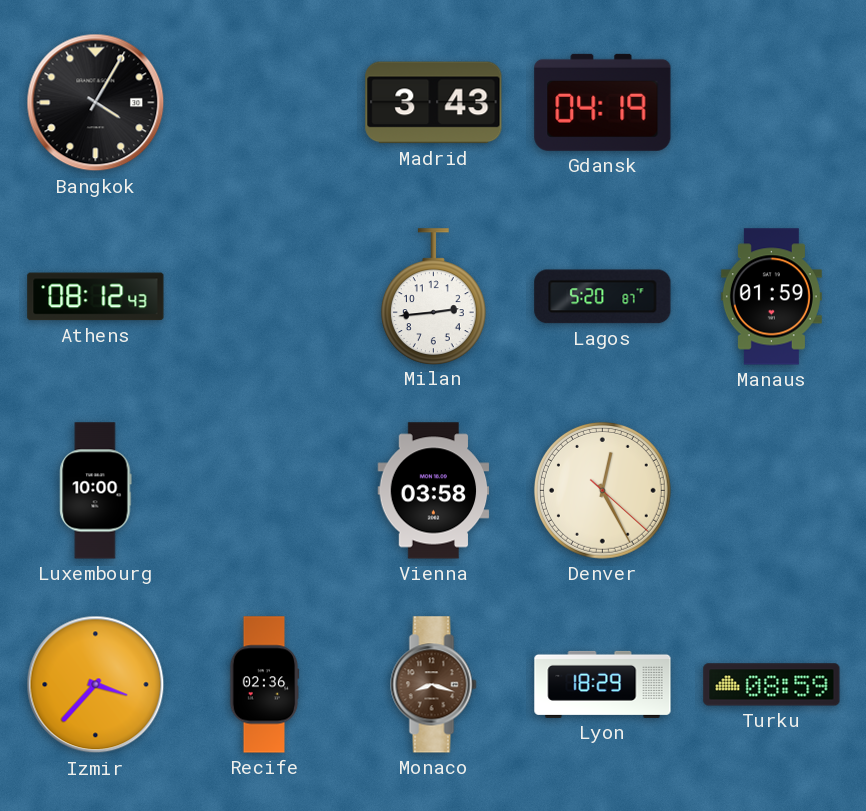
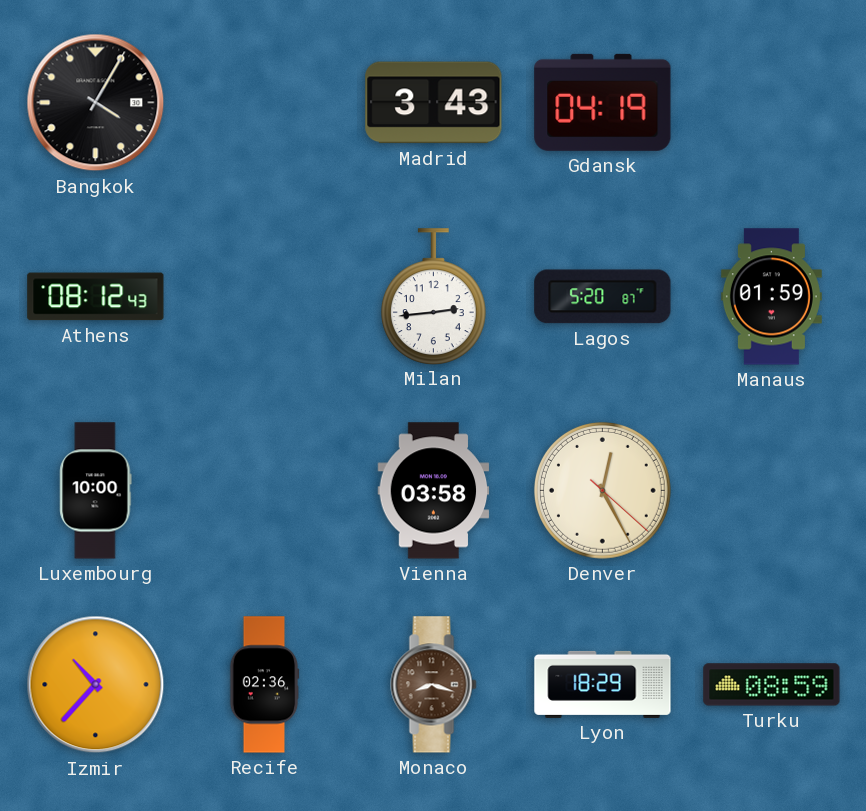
Izmir: 3:37 -> 10:37
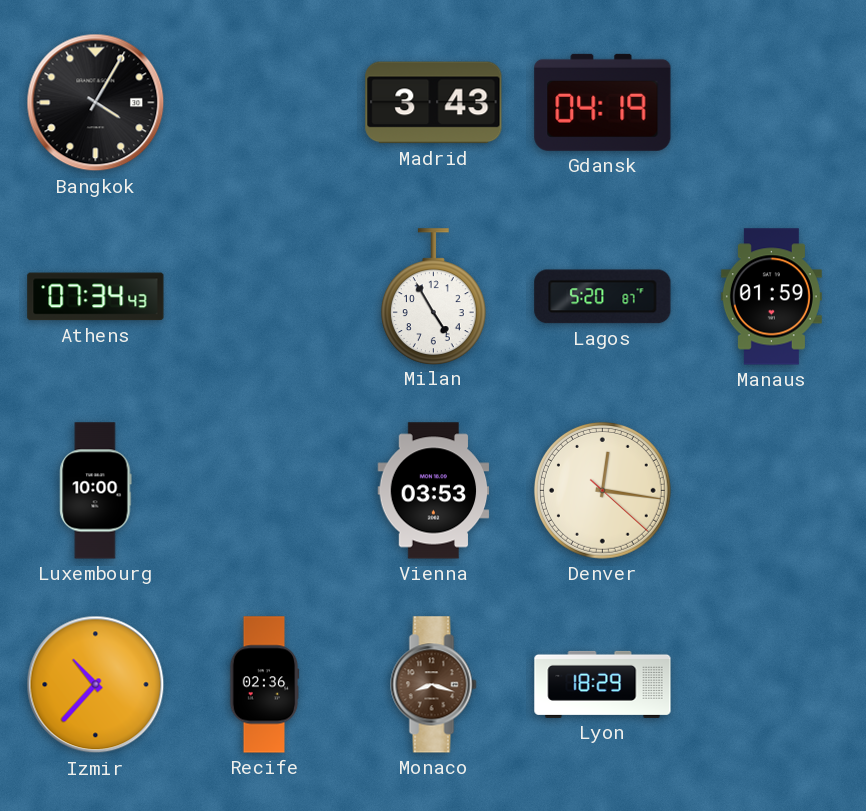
Athens: 08:12 -> 07:34
Milan: 2:44 -> 4:55
Vienna: 03:58 -> 03:53
Denver: 12:25 -> 12:16
Turku: 08:59 -> none
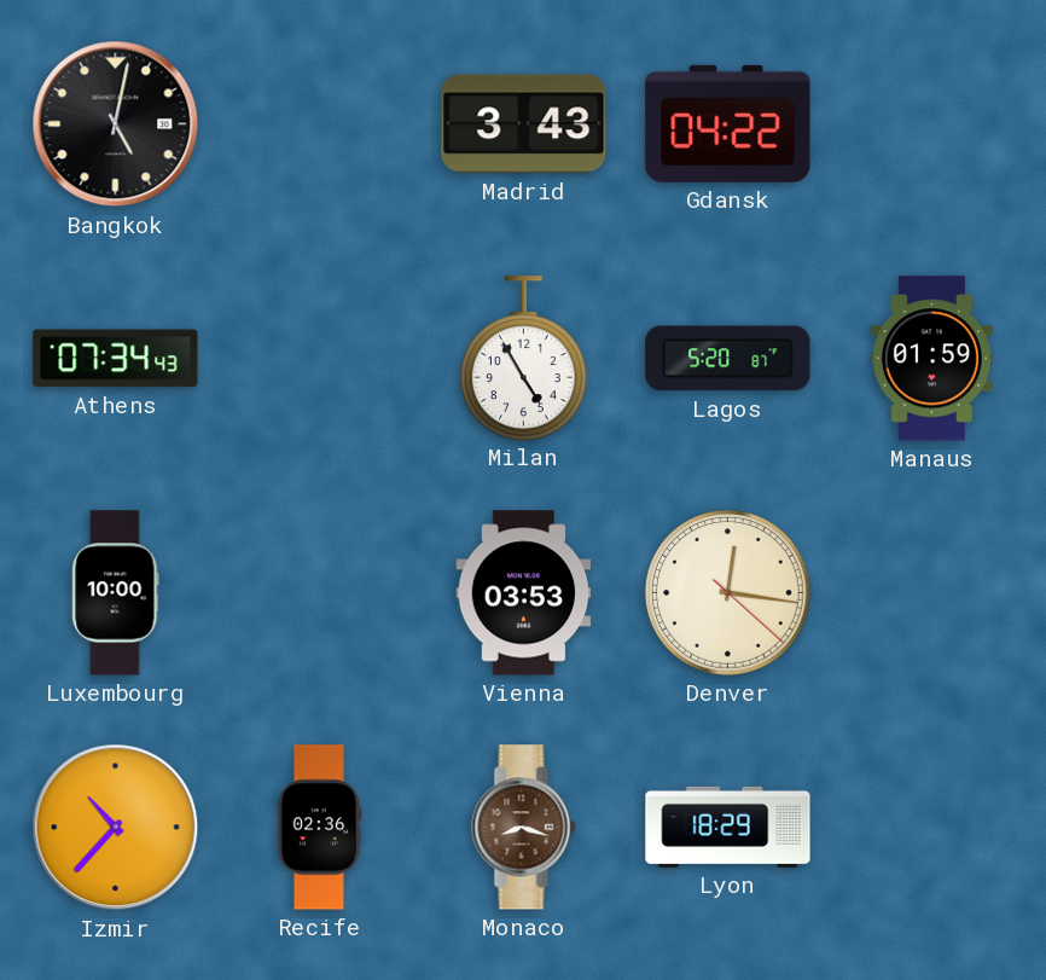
Bangkok: 4:05 -> 5:02
Gdansk: 04:19 -> 04:22
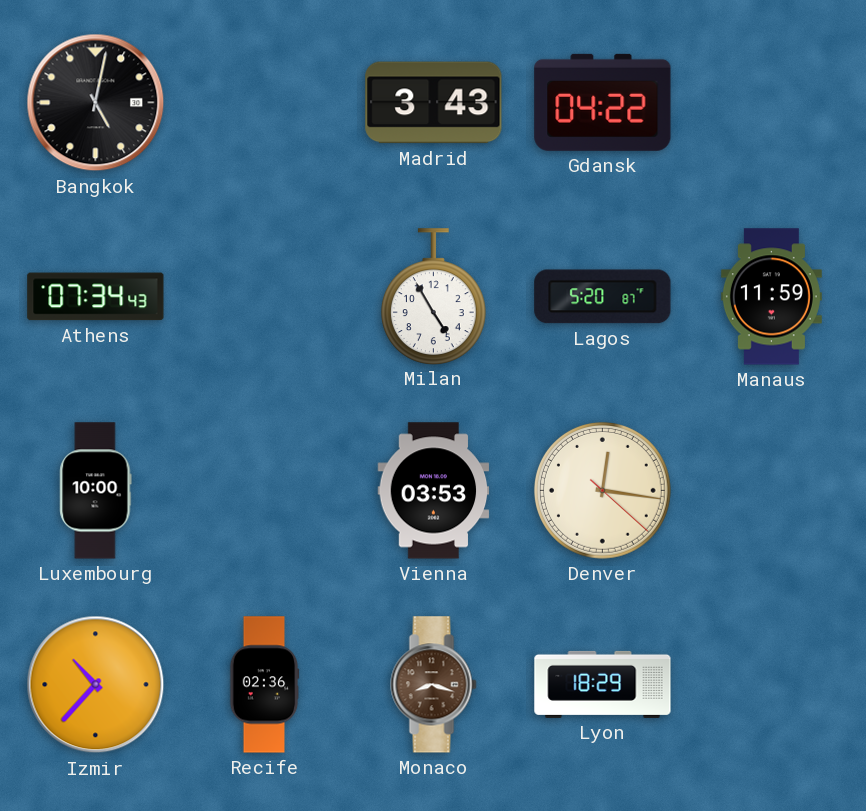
Manaus: 01:59 -> 11:59
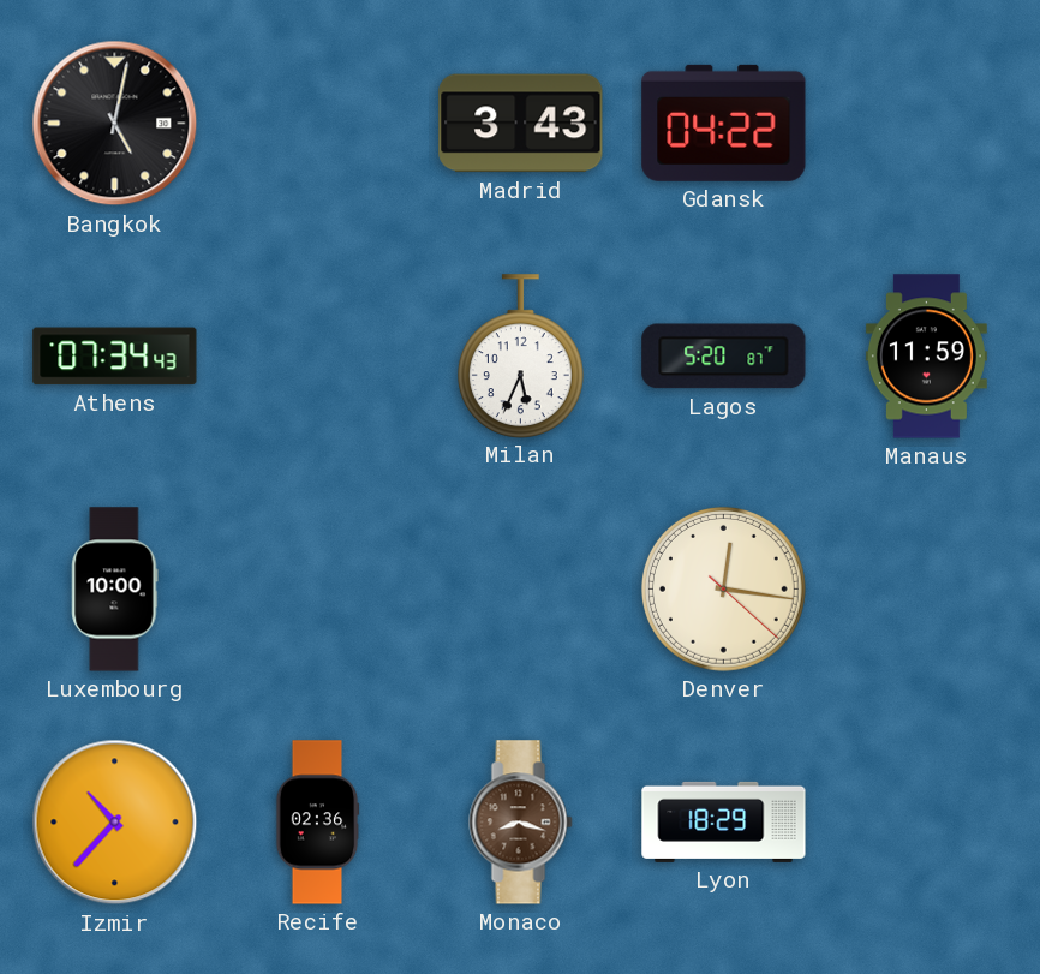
Milan: 4:55 -> 5:34
Vienna: 03:53 -> none
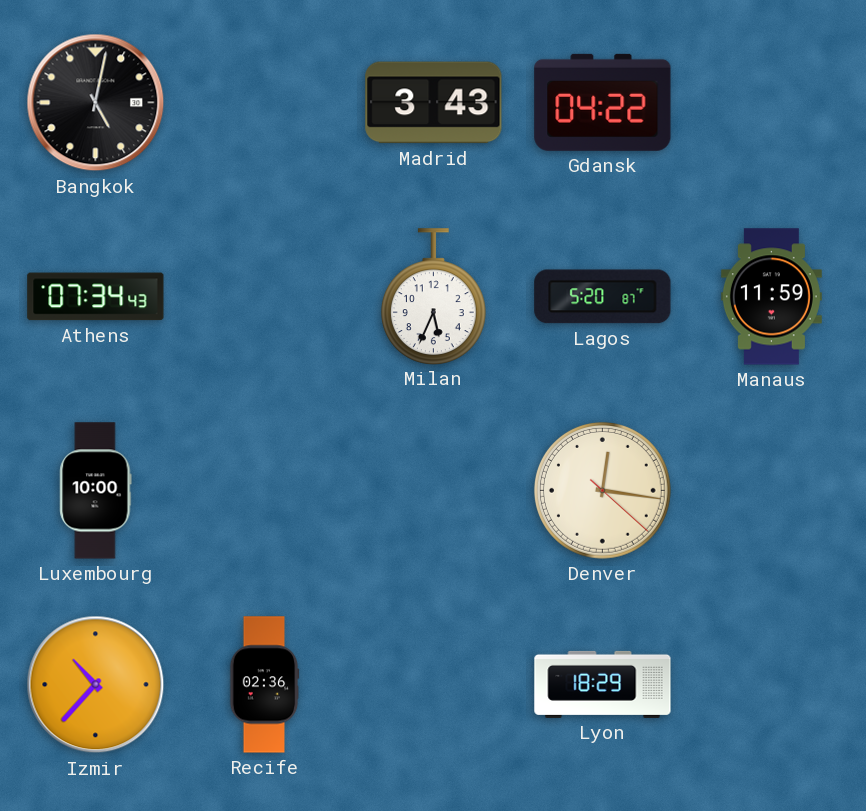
Monaco: 8:18 -> none
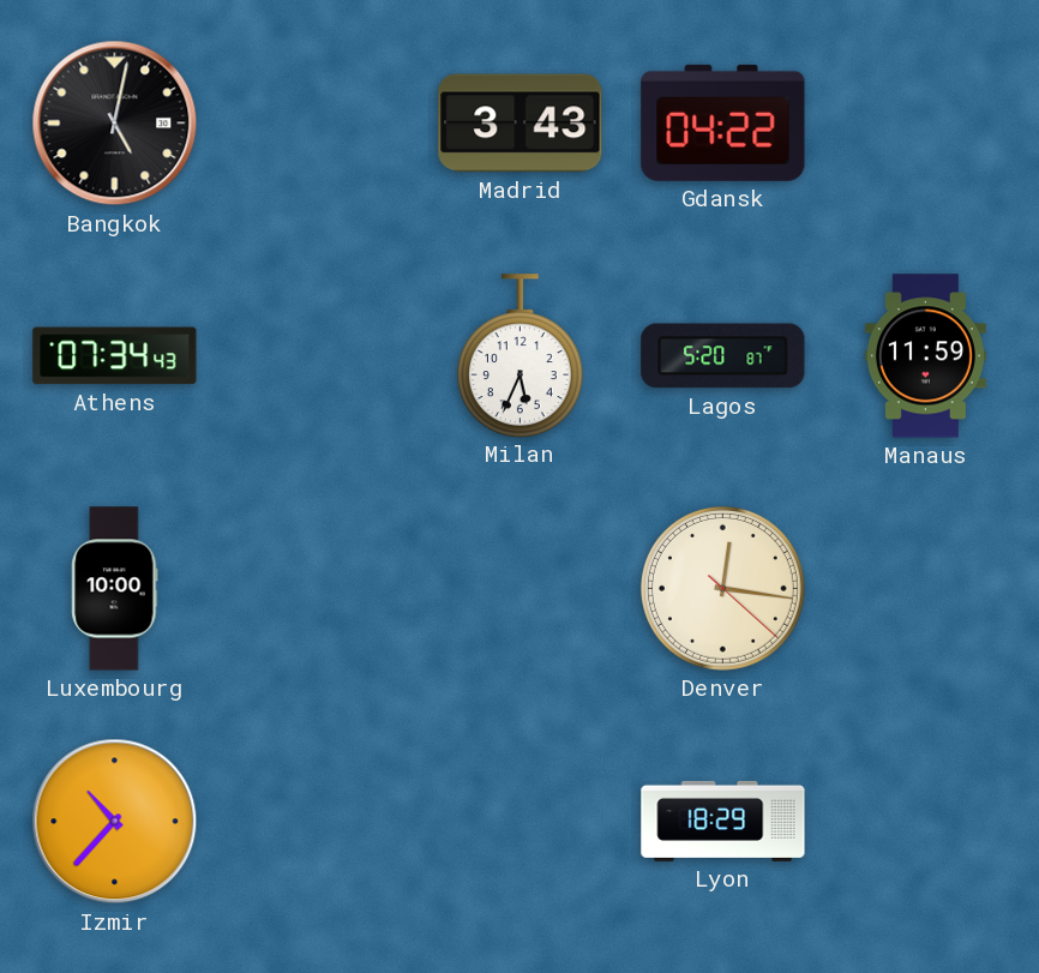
Recife: 02:36 -> none
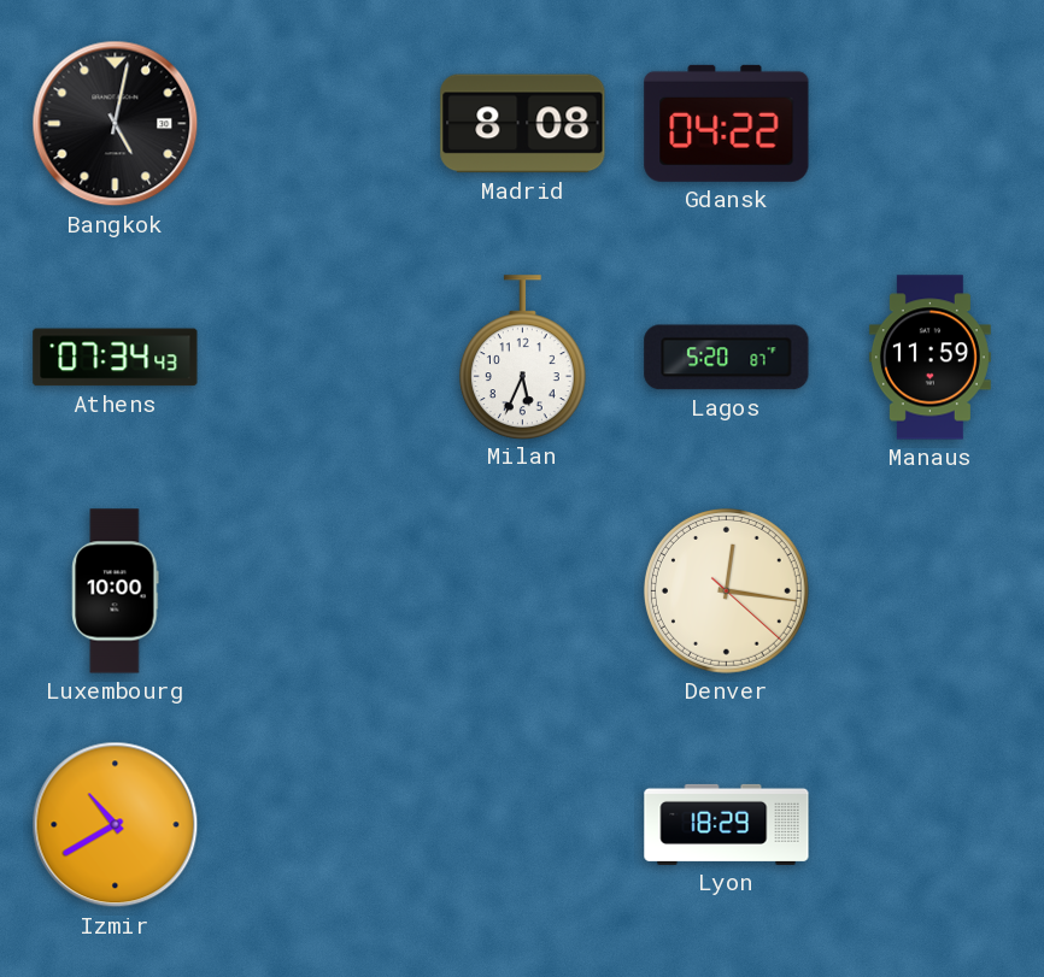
Madrid: 3:43 -> 8:08
Izmir: 10:37 -> 10:40
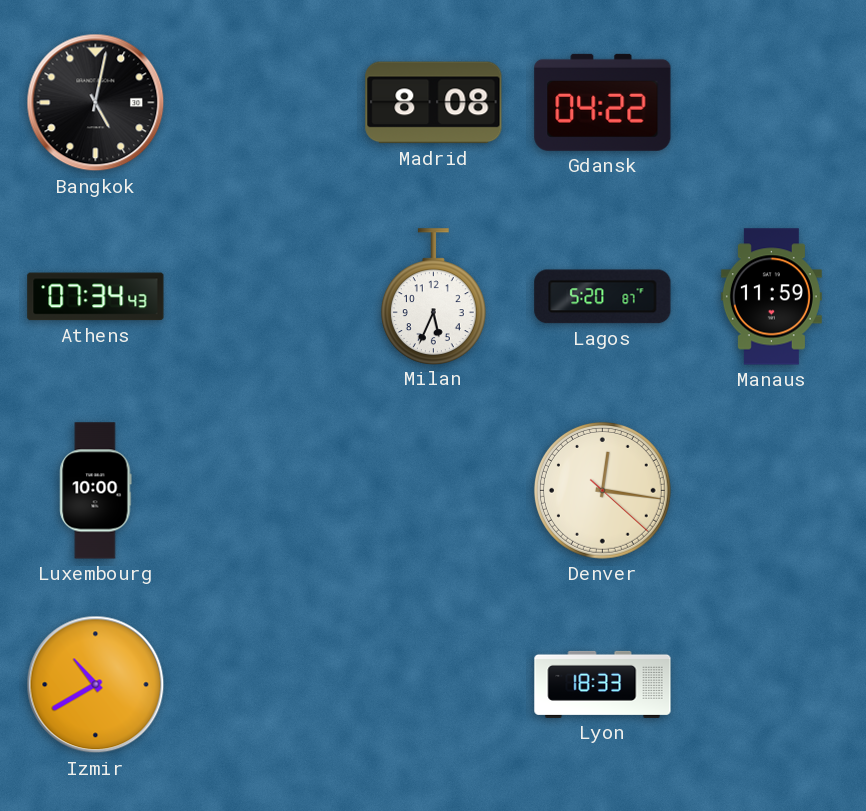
Lyon: 18:29 -> 18:33
